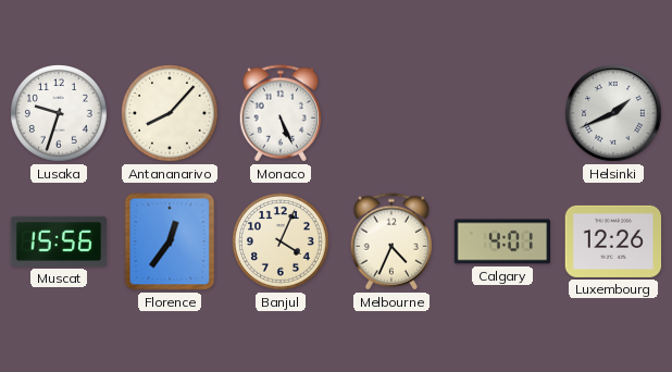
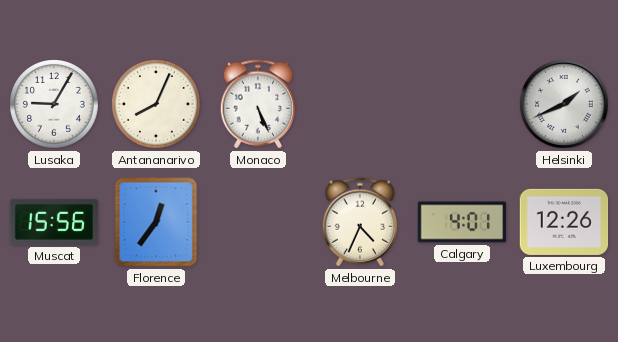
Lusaka: 9:33 -> 9:05
Antananarivo: 8:07 -> 8:04
Banjul: 4:04 -> none
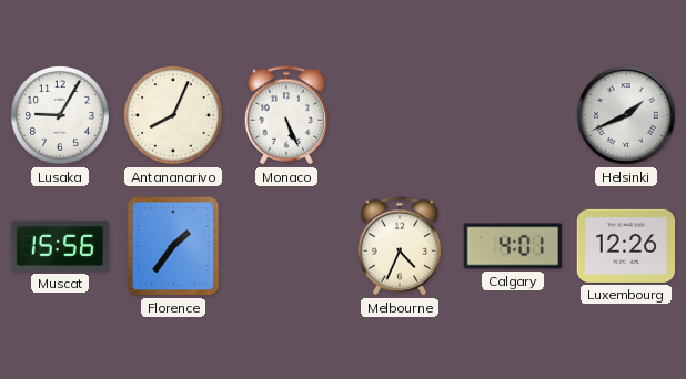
Florence: 12:36 -> 1:36
